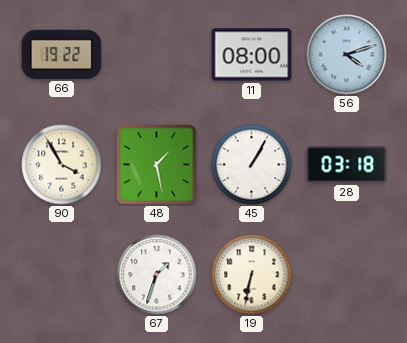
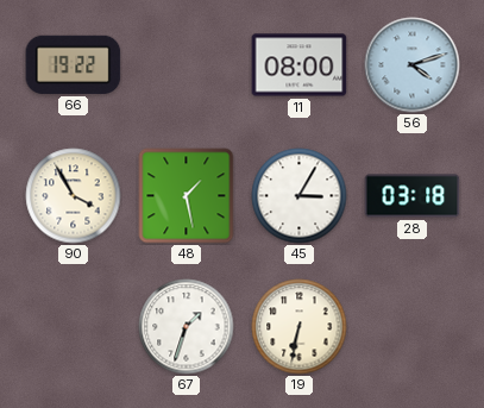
45: 1:05 -> 3:05
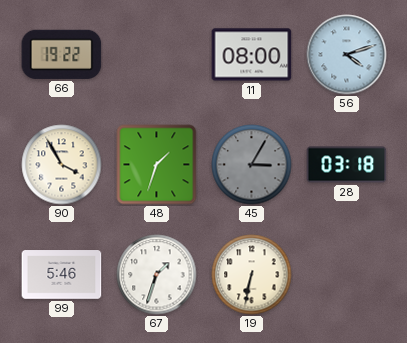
48: 1:28 -> 1:33
45 dial: white -> grey
99: none -> 5:46
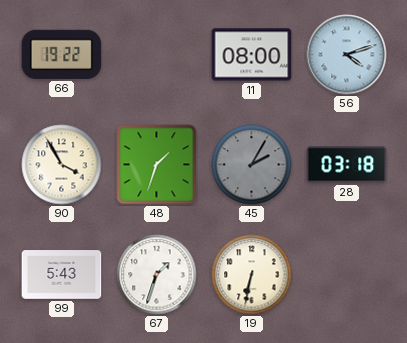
45: 3:05 -> 2:05
99: 5:46 -> 5:43
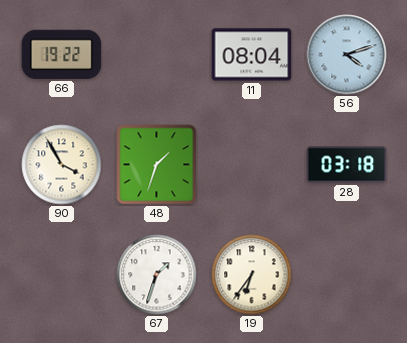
11: 08:00 -> 08:04
45: 2:05 -> none
99: 5:43 -> none
19: 6:32 -> 6:36
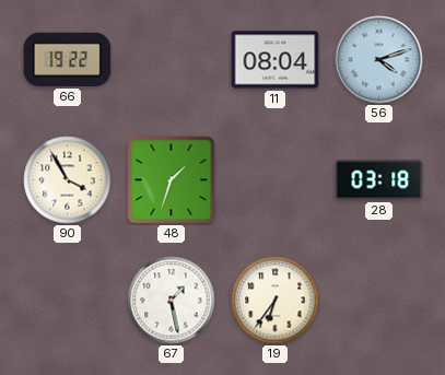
67: 1:33 -> 1:28
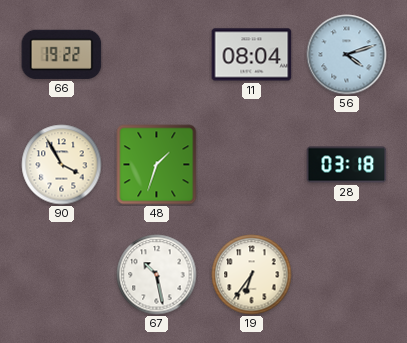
67: 1:28 -> 10:28
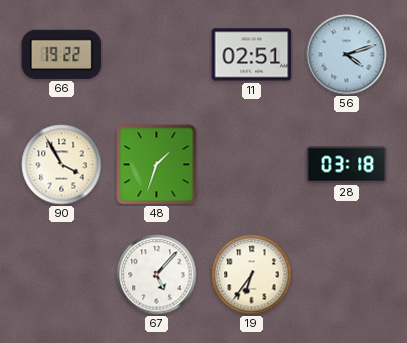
11: 08:04 -> 02:51
67: 10:28 -> 5:07
